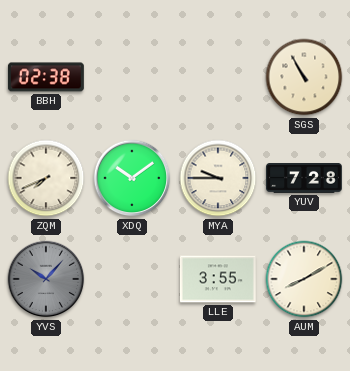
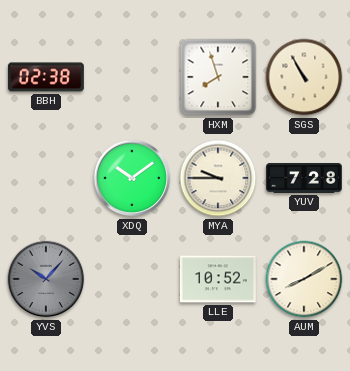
HXM: none -> 7:57
ZQM: 7:41 -> none
LLE: 3:55 -> 10:52
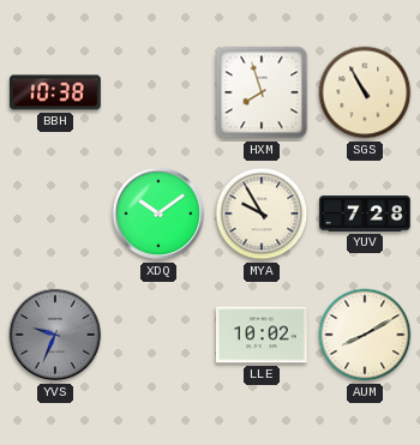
BBH: 02:38 -> 10:38
MYA: 9:45 -> 9:55
YVS: 10:07 -> 9:34
LLE: 10:52 -> 10:02
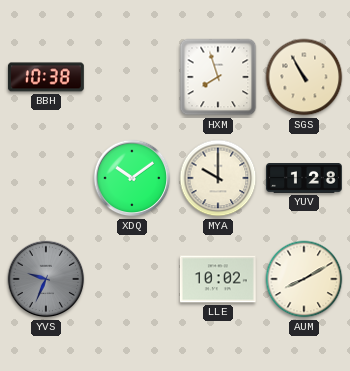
MYA: 9:55 -> 10:00
YUV: 7:28 -> 1:28
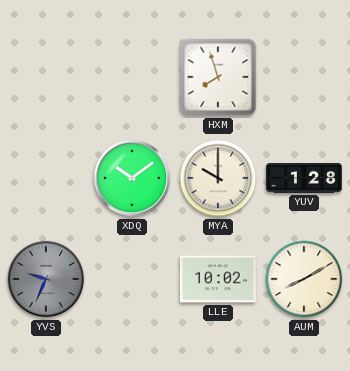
BBH: 10:38 -> none
SGS: 10:55 -> none
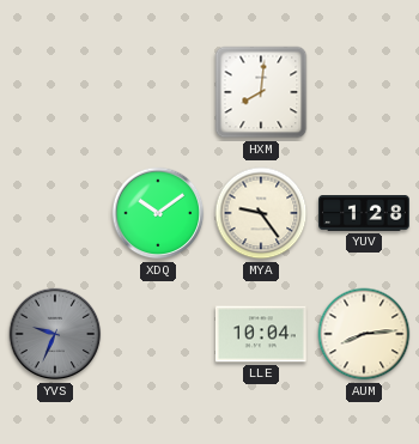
HXM: 7:57 -> 8:01
MYA: 10:00 -> 9:24
LLE: 10:02 -> 10:04
AUM: 8:10 -> 8:14
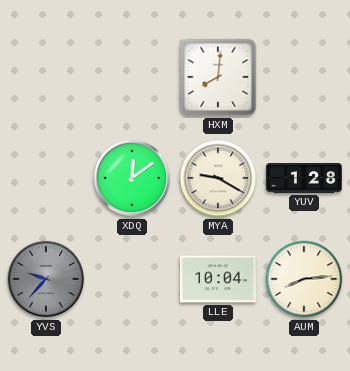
XDQ: 10:09 -> 12:09
MYA: 9:24 -> 9:20
YVS: 9:34 -> 9:37
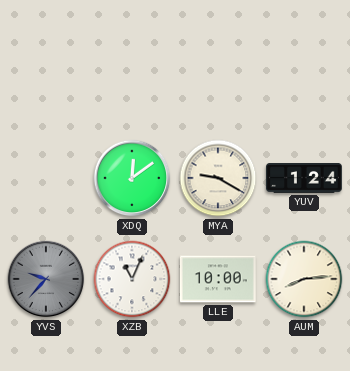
HXM: 8:01 -> none
YUV: 1:28 -> 1:24
XZB: none -> 11:04
LLE: 10:04 -> 10:00
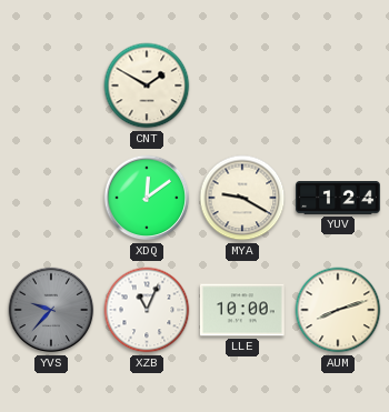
CNT: none -> 1:50
AUM: 8:14 -> 8:12
